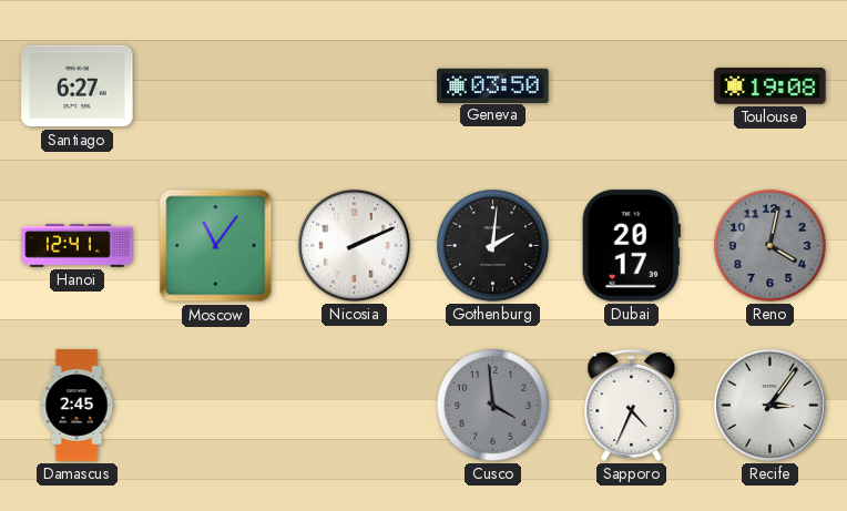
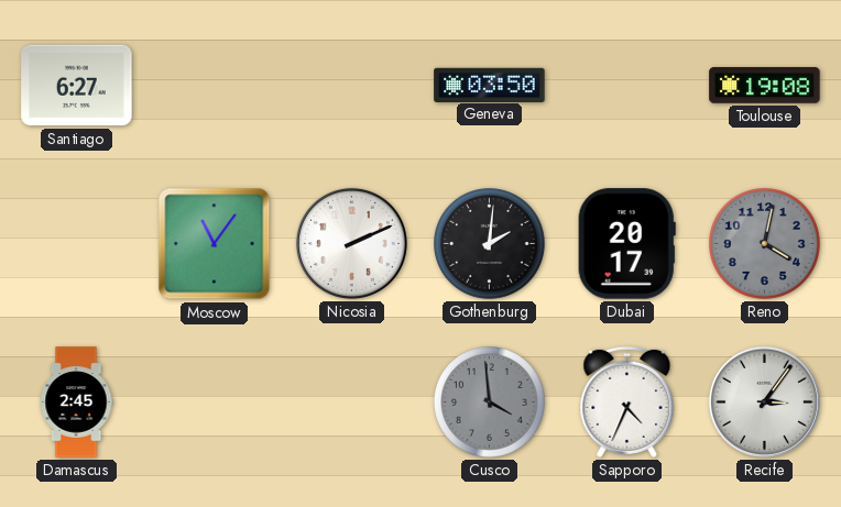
Hanoi: 12:41 -> none
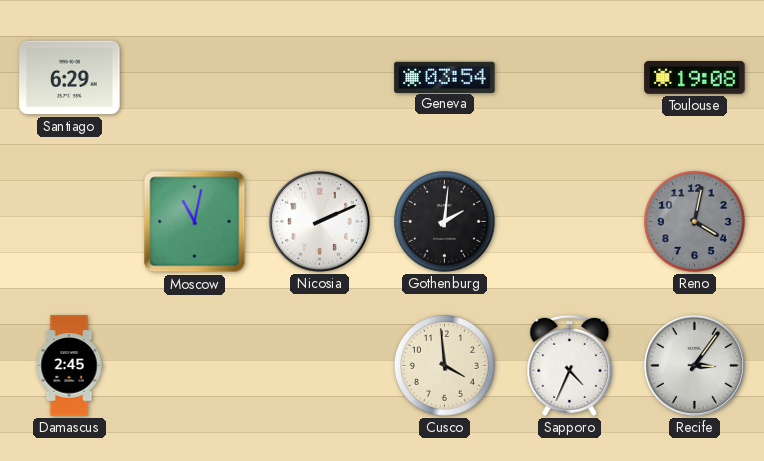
Santiago: 6:27 -> 6:29
Geneva: 03:50 -> 03:54
Moscow: 11:06 -> 11:02
Dubai: 20:17 -> none
Cusco dial: grey -> cream
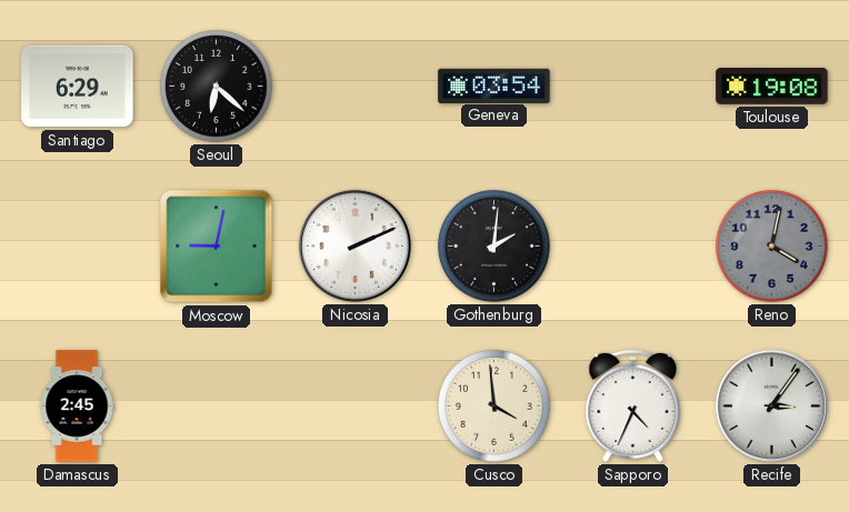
Seoul: none -> 6:22
Moscow: 11:02 -> 9:02
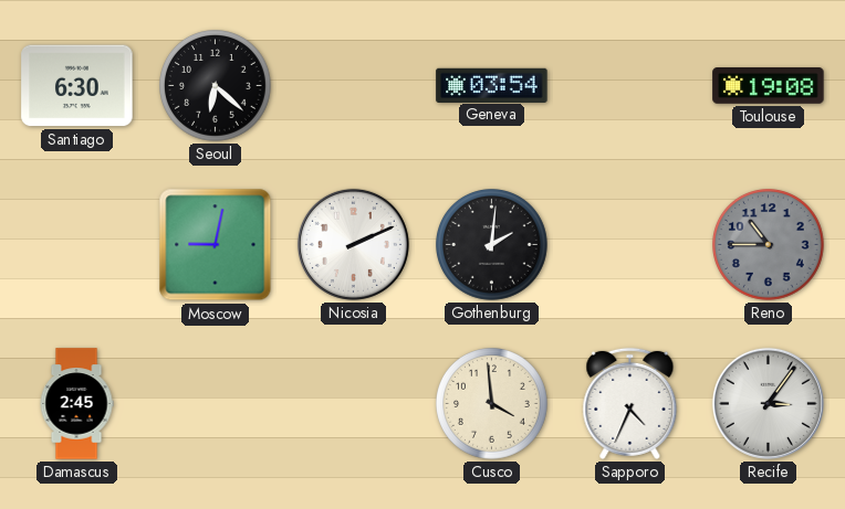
Santiago: 6:29 -> 6:30
Reno: 4:02 -> 10:45
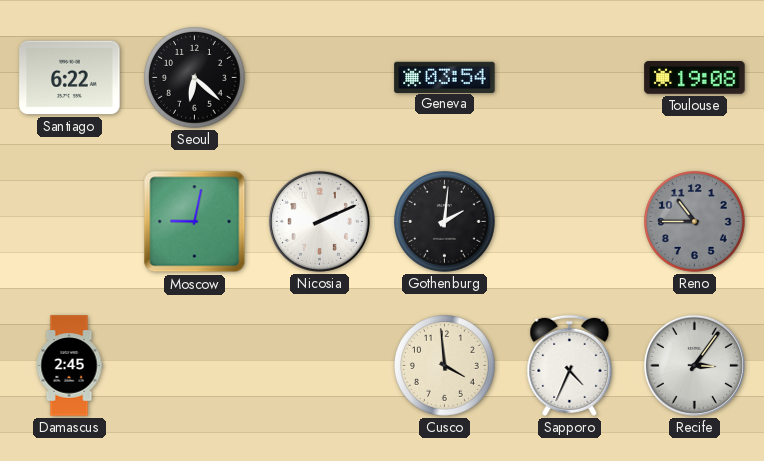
Santiago: 6:30 -> 6:22
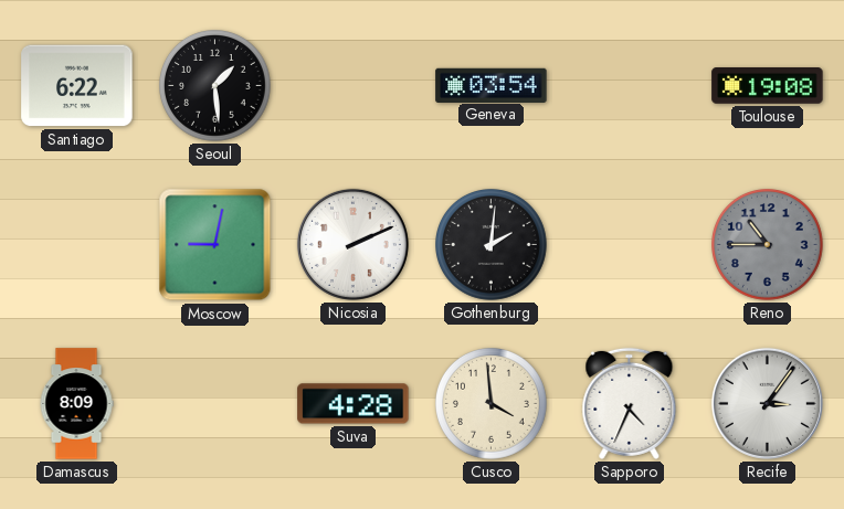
Seoul: 6:22 -> 1:29
Damascus: 2:45 -> 8:09
Suva: none -> 4:28
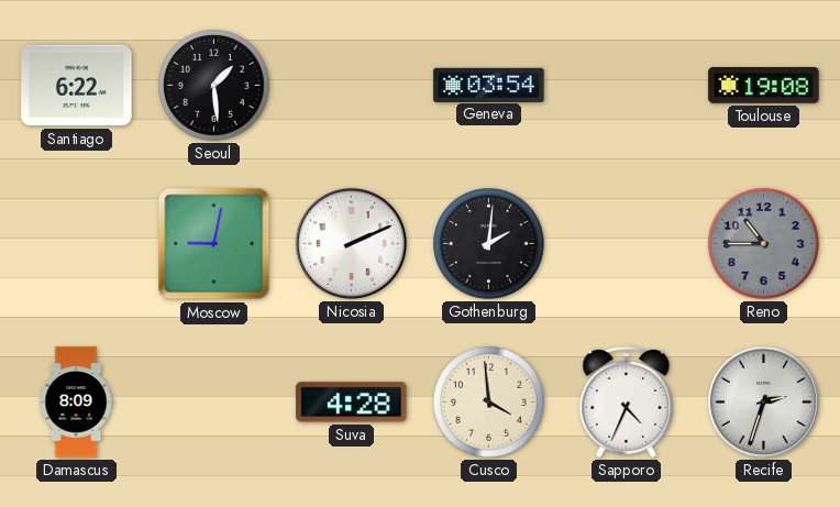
Recife: 3:06 -> 2:33
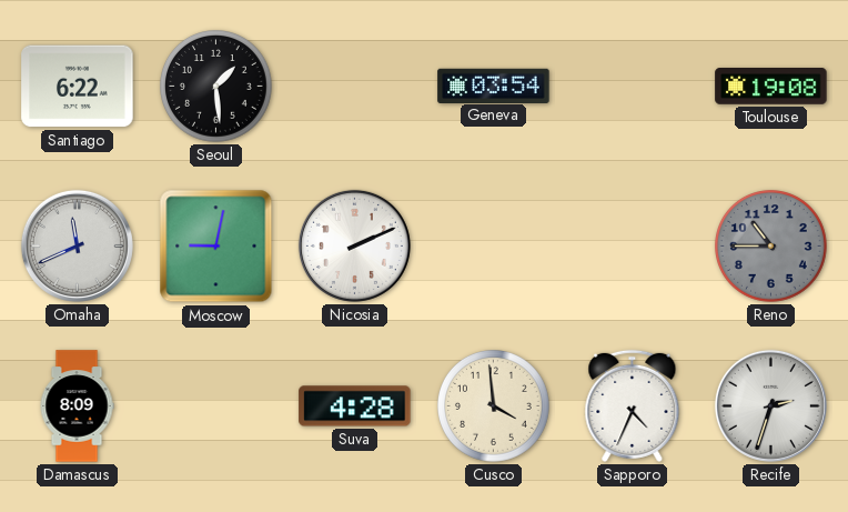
Omaha: none -> 11:41
Gothenburg: 2:01 -> none
